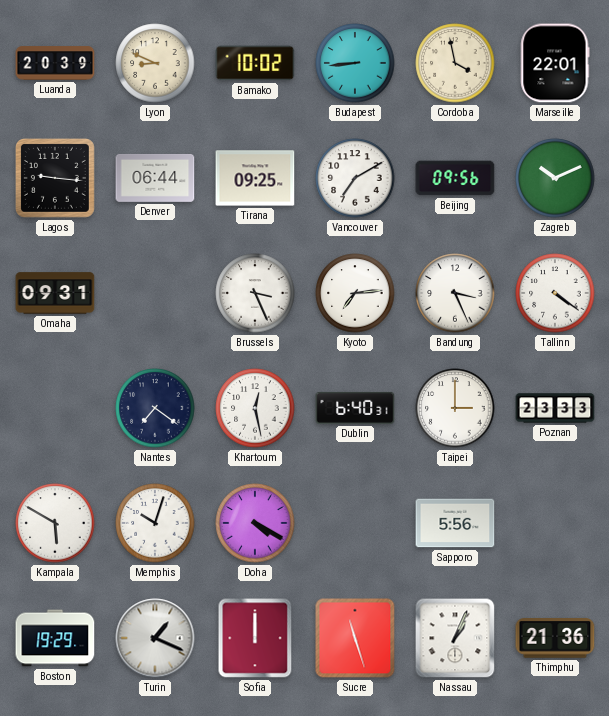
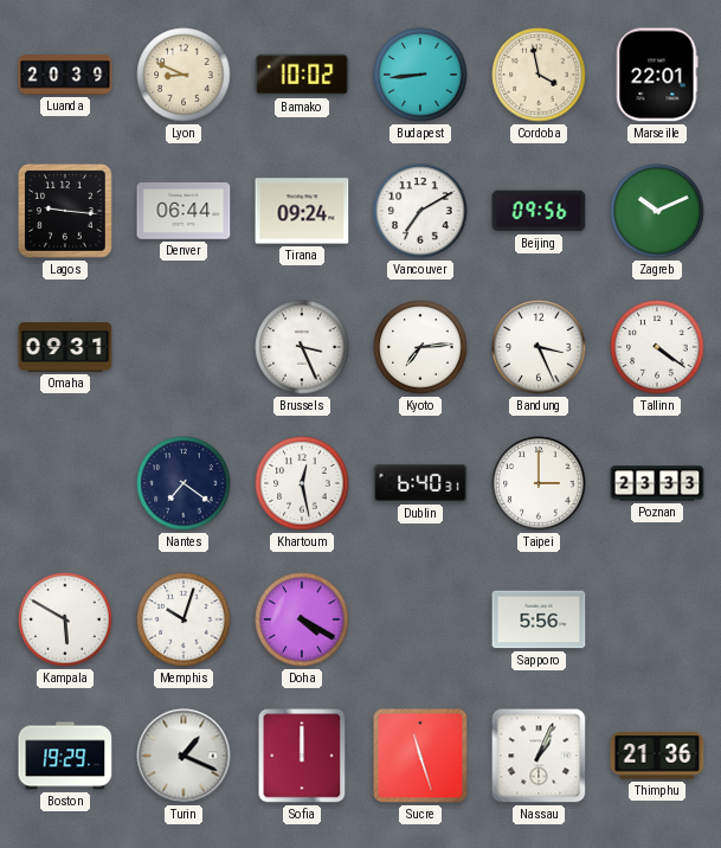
Tirana: 09:25 -> 09:24
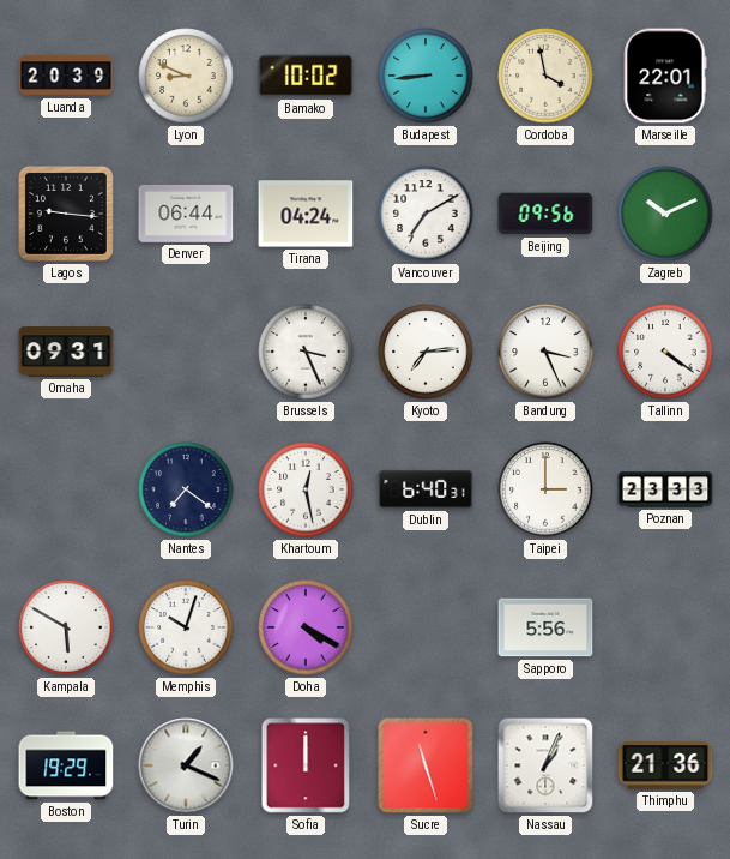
Tirana: 09:24 -> 04:24
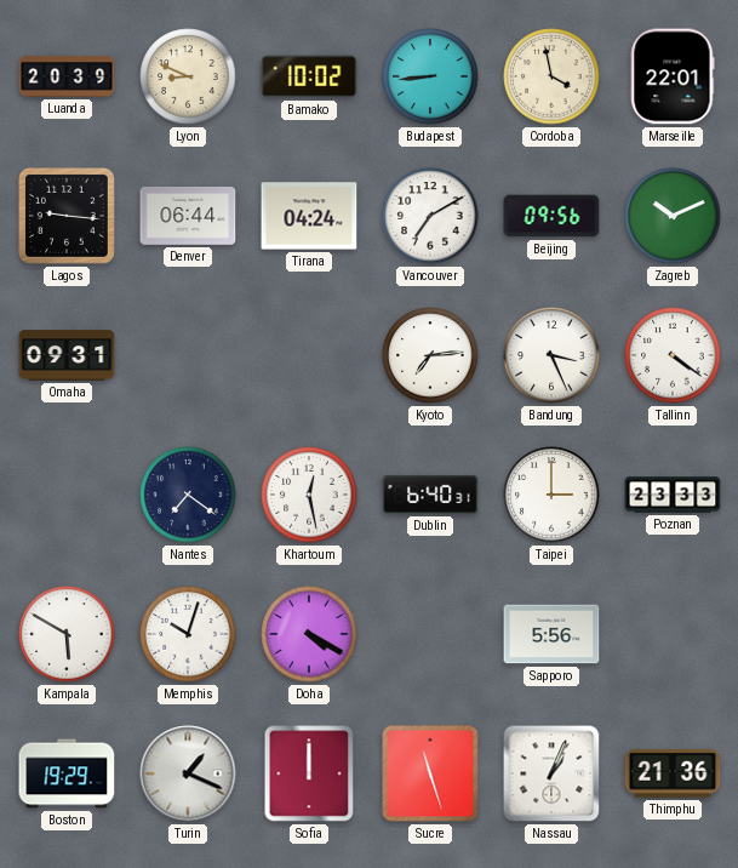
Brussels: 3:26 -> none
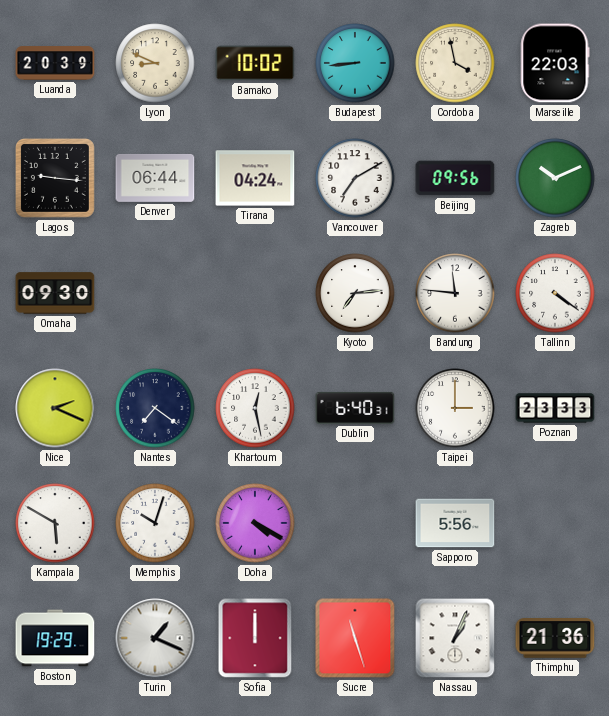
Marseille: 22:01 -> 22:03
Omaha: 09:31 -> 09:30
Bandung: 3:26 -> 11:46
Nice: none -> 2:19
